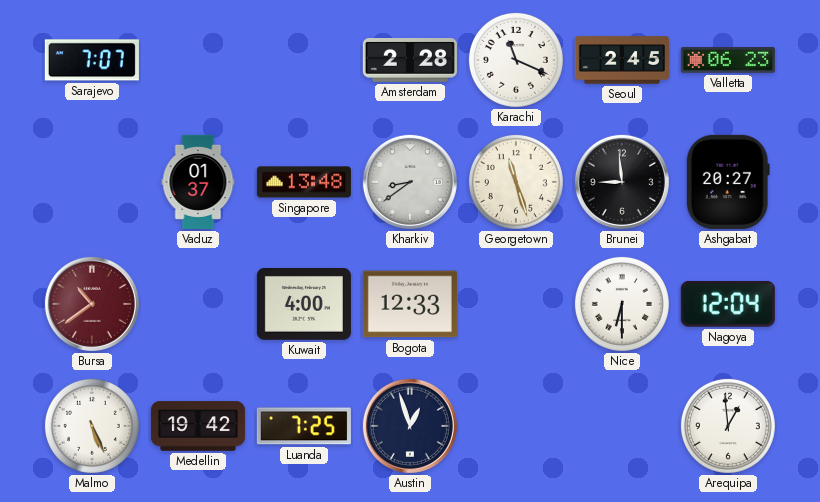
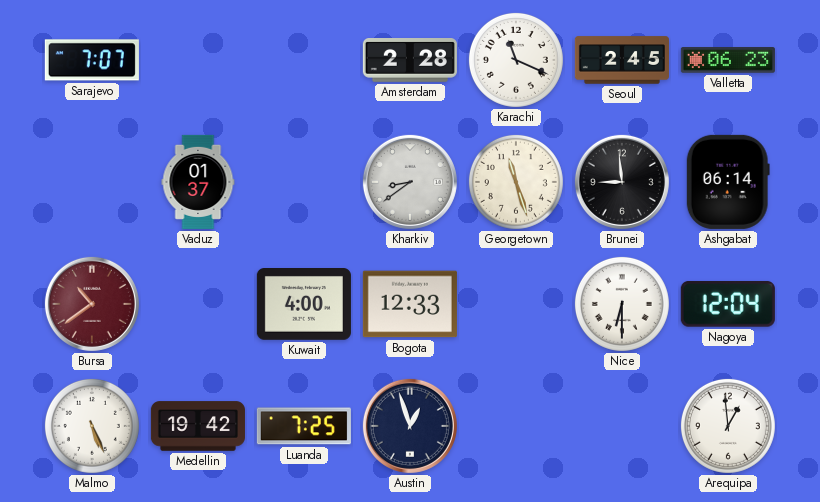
Singapore: 13:48 -> none
Ashgabat: 20:27 -> 06:14
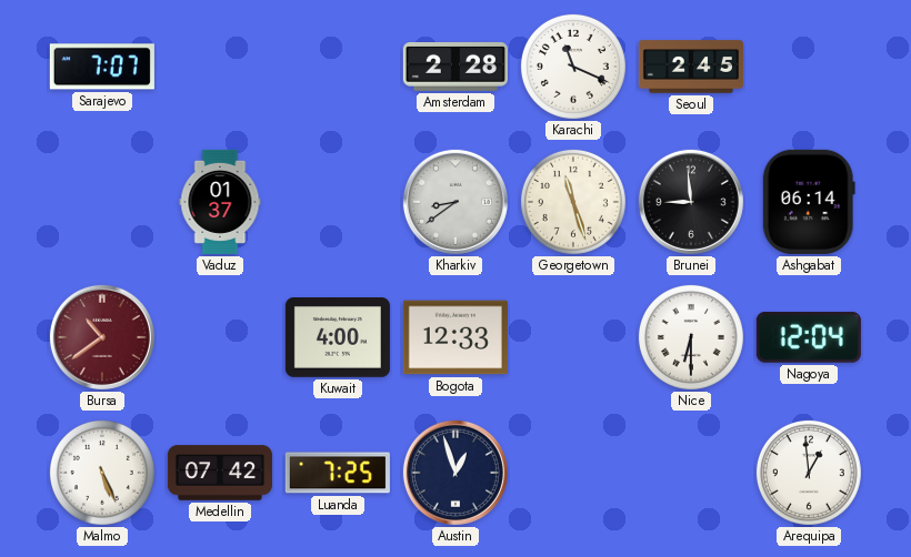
Valletta: 06:23 -> none
Medellin: 19:42 -> 07:42
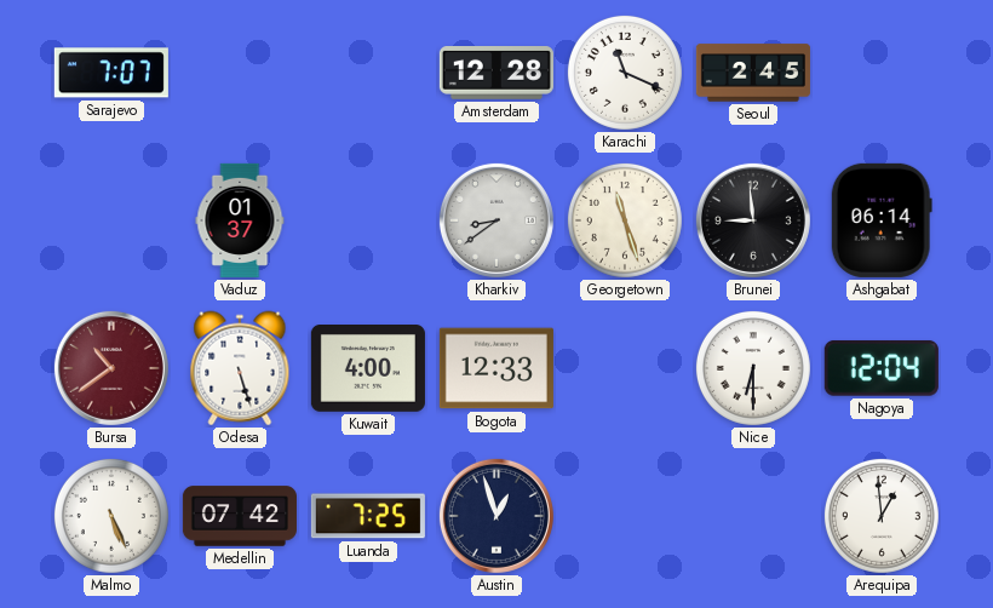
Amsterdam: 2:28 -> 12:28
Odesa: none -> 5:27
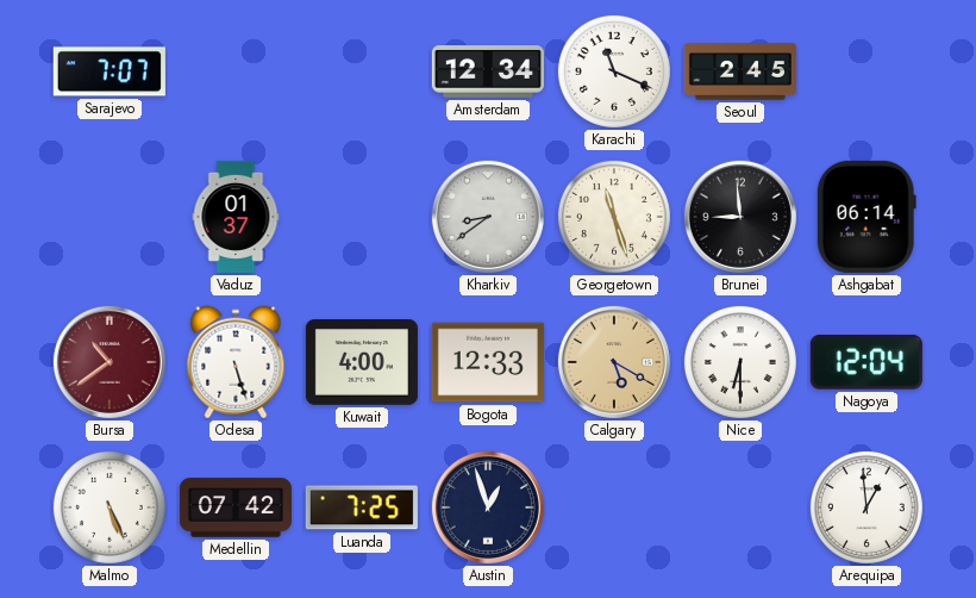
Amsterdam: 12:28 -> 12:34
Calgary: none -> 5:20
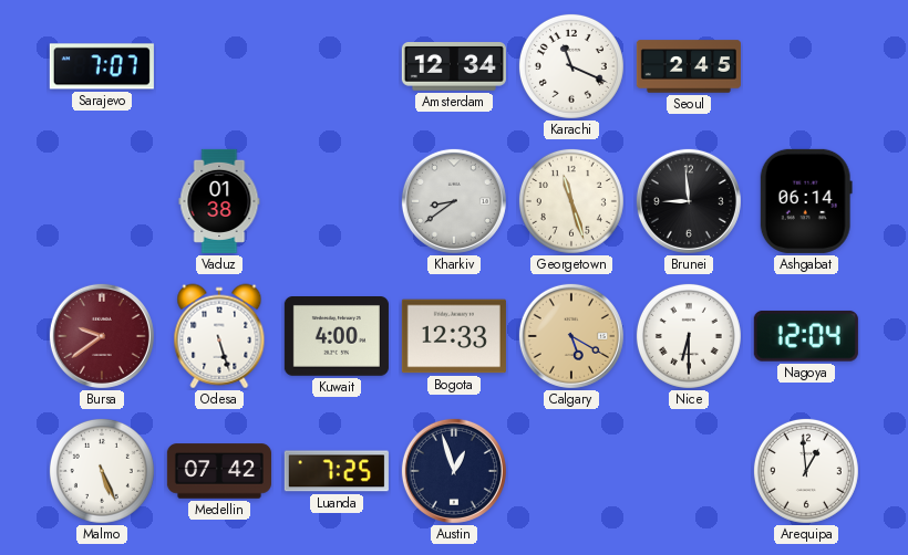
Vaduz: 01:37 -> 01:38
Bursa: 10:39 -> 9:39
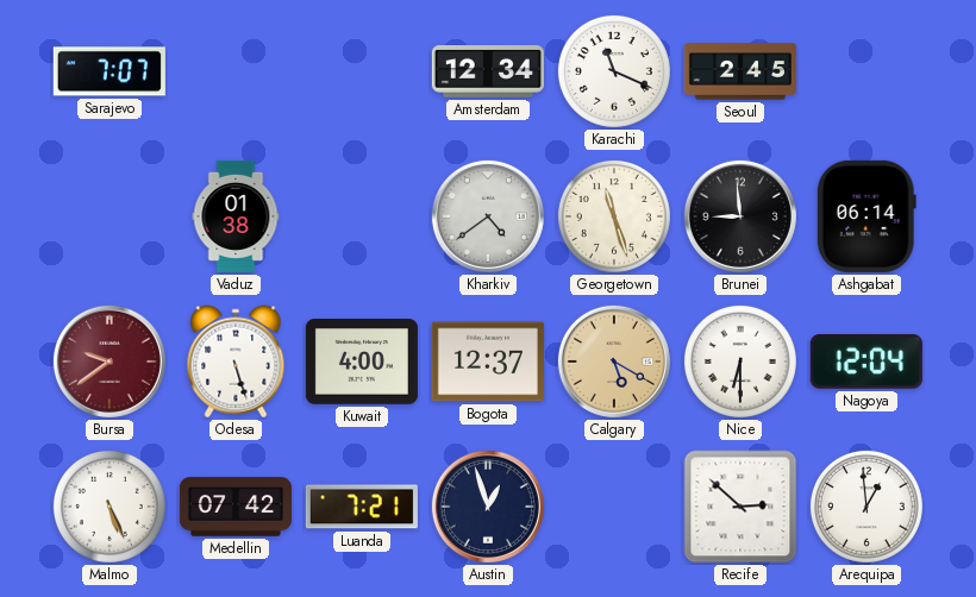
Kharkiv: 8:39 -> 4:39
Bogota: 12:33 -> 12:37
Luanda: 7:25 -> 7:21
Recife: none -> 2:52
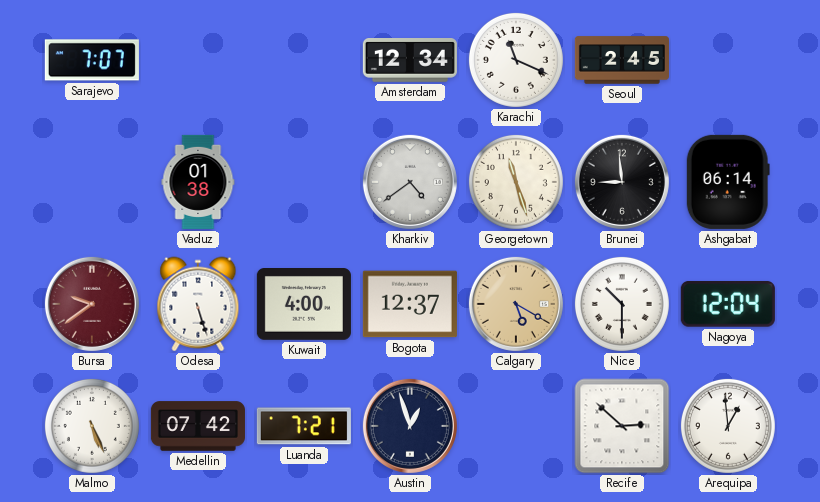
Nice: 6:30 -> 10:30
